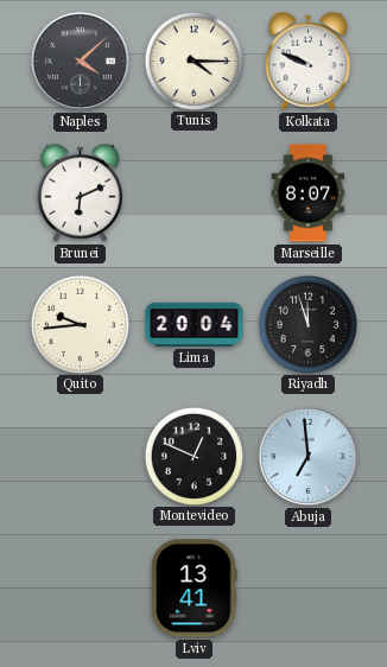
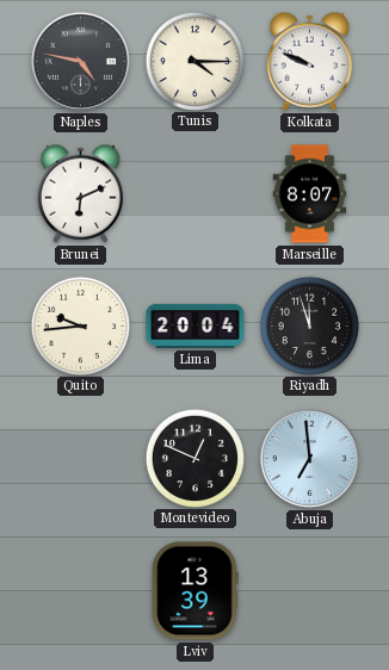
Naples: 4:08 -> 4:47
Lviv: 13:41 -> 13:39
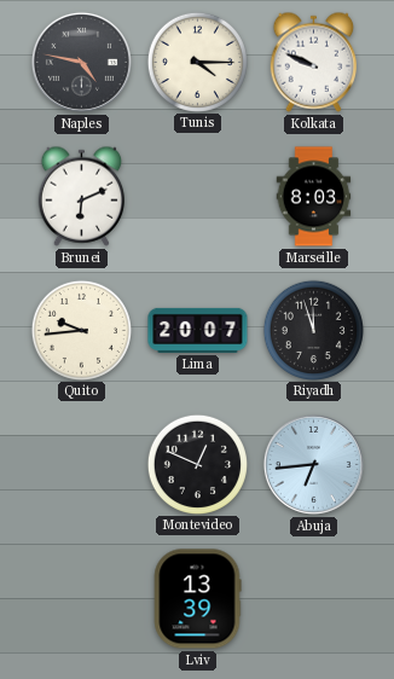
Marseille: 8:07 -> 8:03
Lima: 20:04 -> 20:07
Abuja: 6:59 -> 6:44
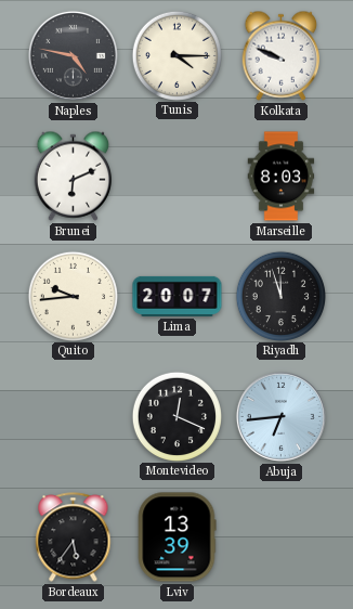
Montevideo: 12:49 -> 12:19
Bordeaux: none -> 5:36
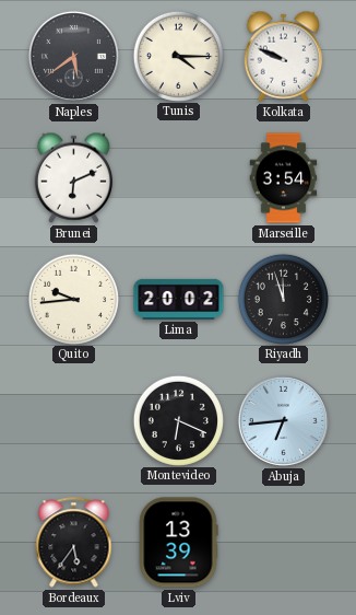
Naples: 4:47 -> 5:39
Marseille: 8:03 -> 3:54
Lima: 20:07 -> 20:02
Montevideo: 12:19 -> 6:19
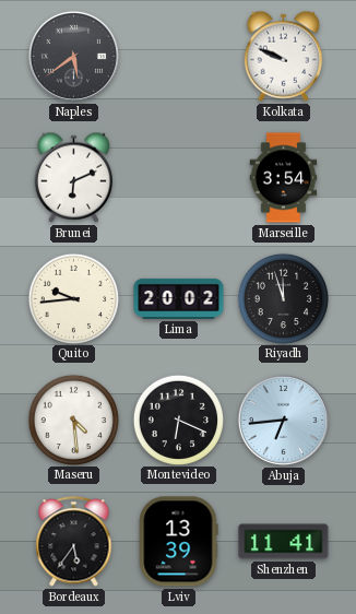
Tunis: 4:15 -> none
Maseru: none -> 4:29
Shenzhen: none -> 11:41
